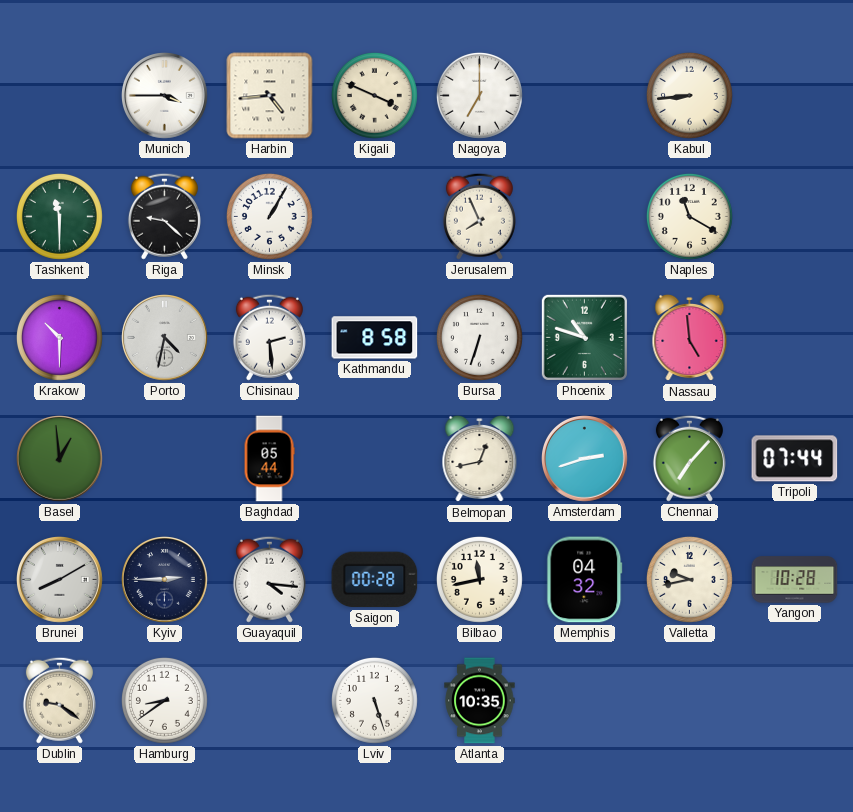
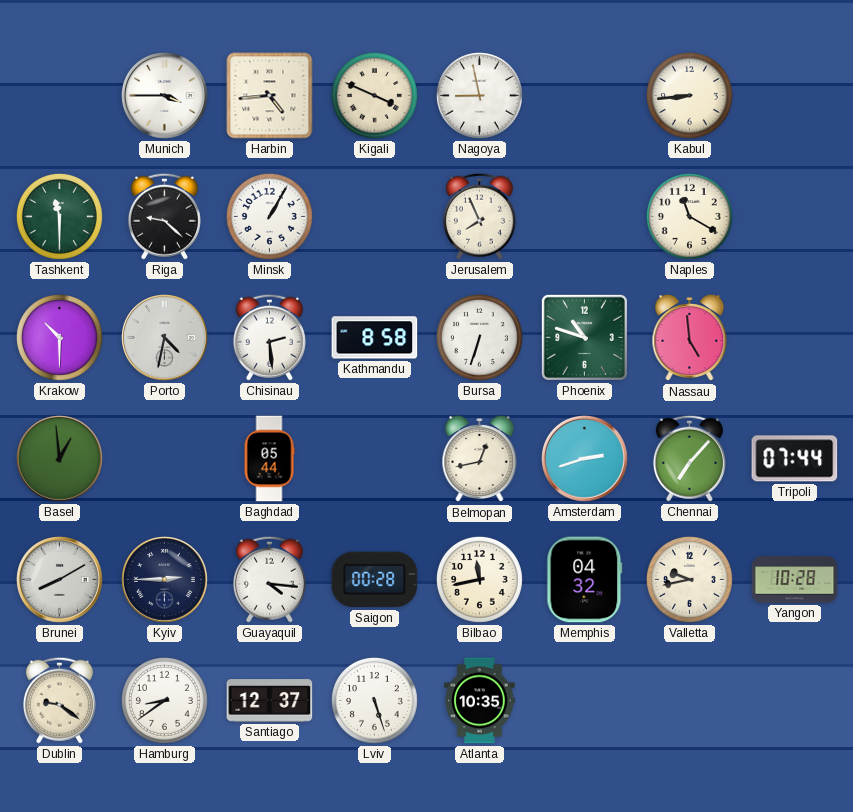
Nagoya: 7:00 -> 8:58
Santiago: none -> 12:37
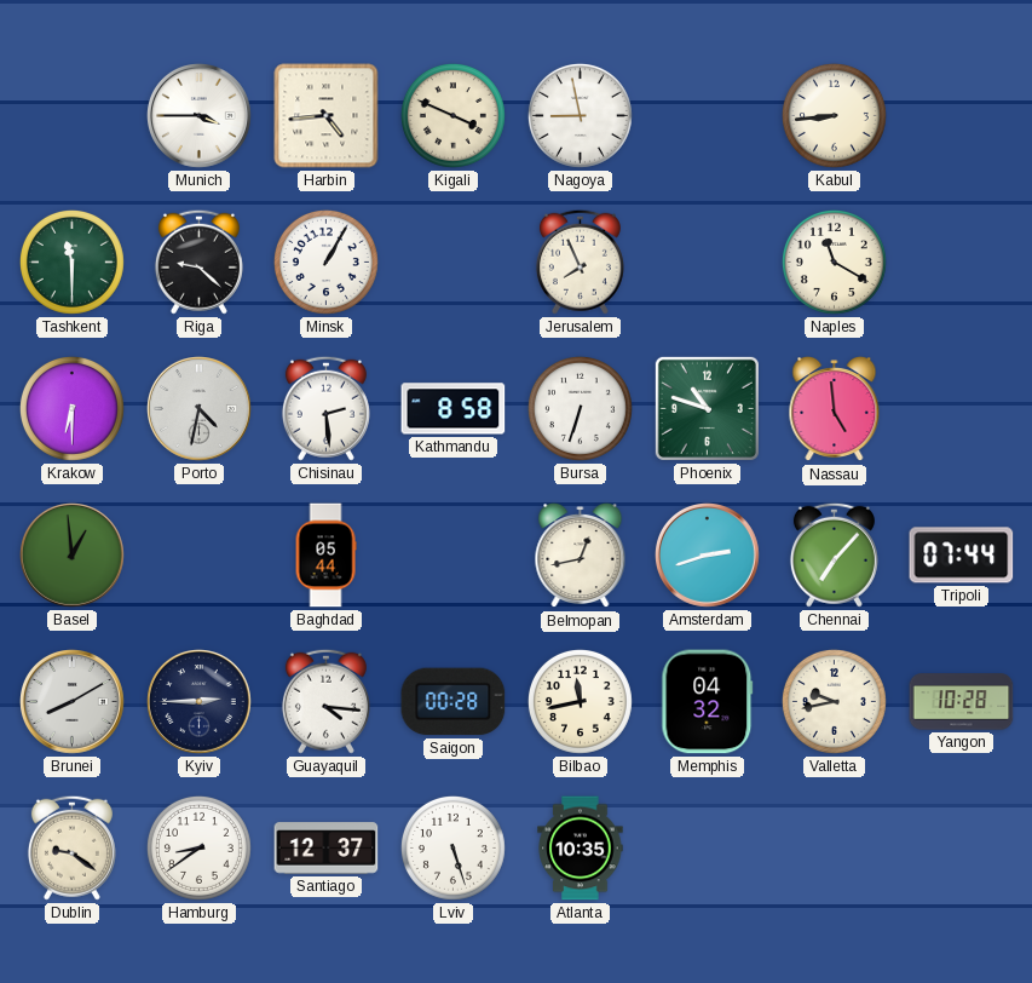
Krakow: 10:30 -> 6:30
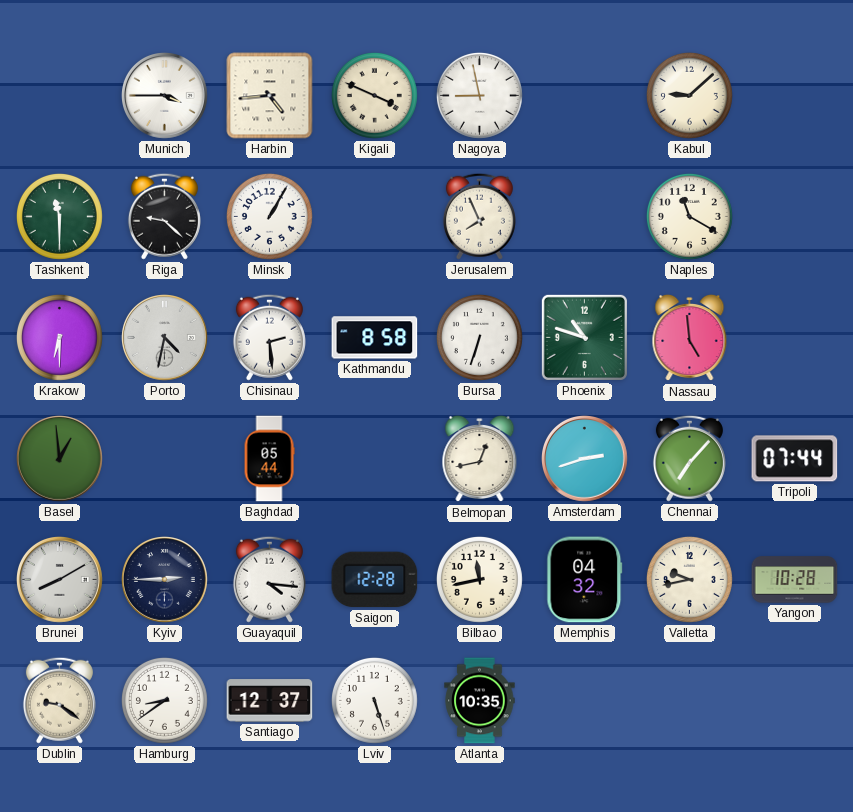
Kabul: 8:44 -> 9:08
Saigon: 00:28 -> 12:28
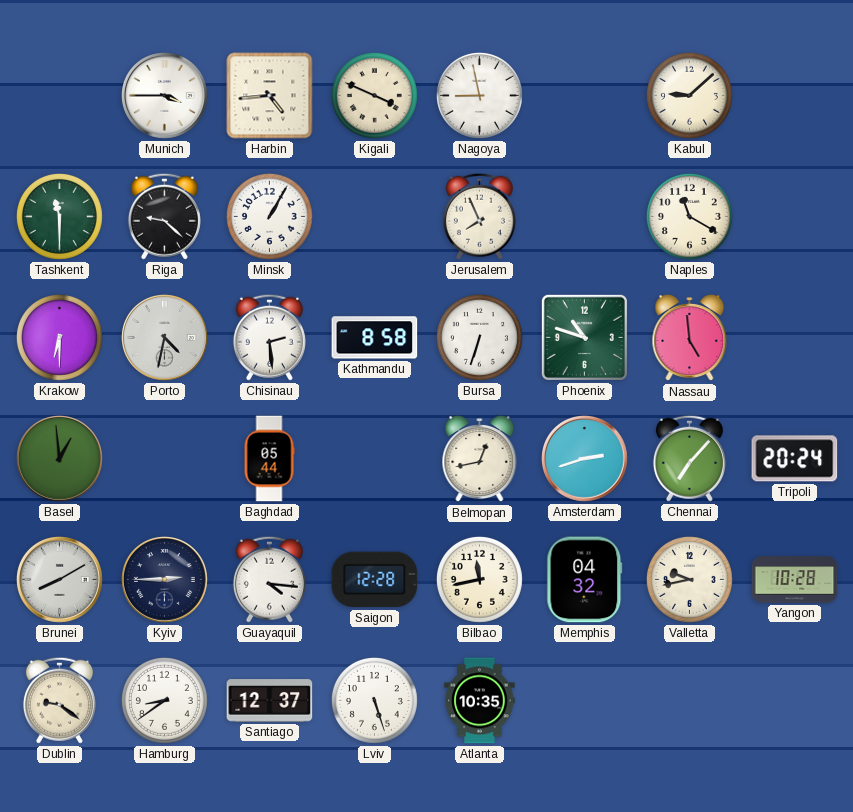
Tripoli: 07:44 -> 20:24
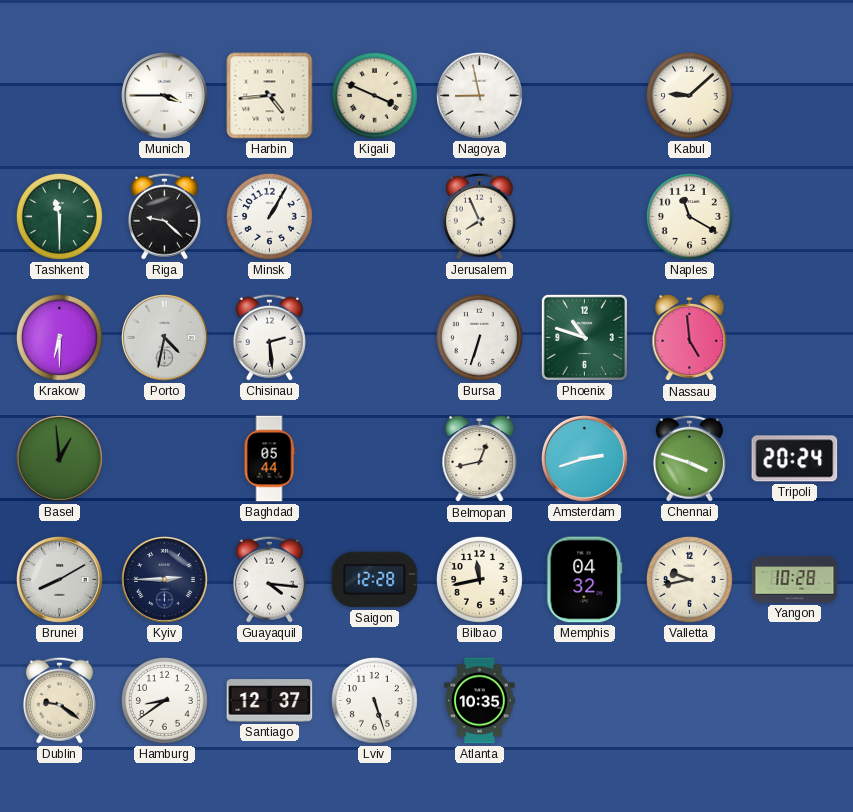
Kathmandu: 8:58 -> none
Chennai: 7:07 -> 3:48
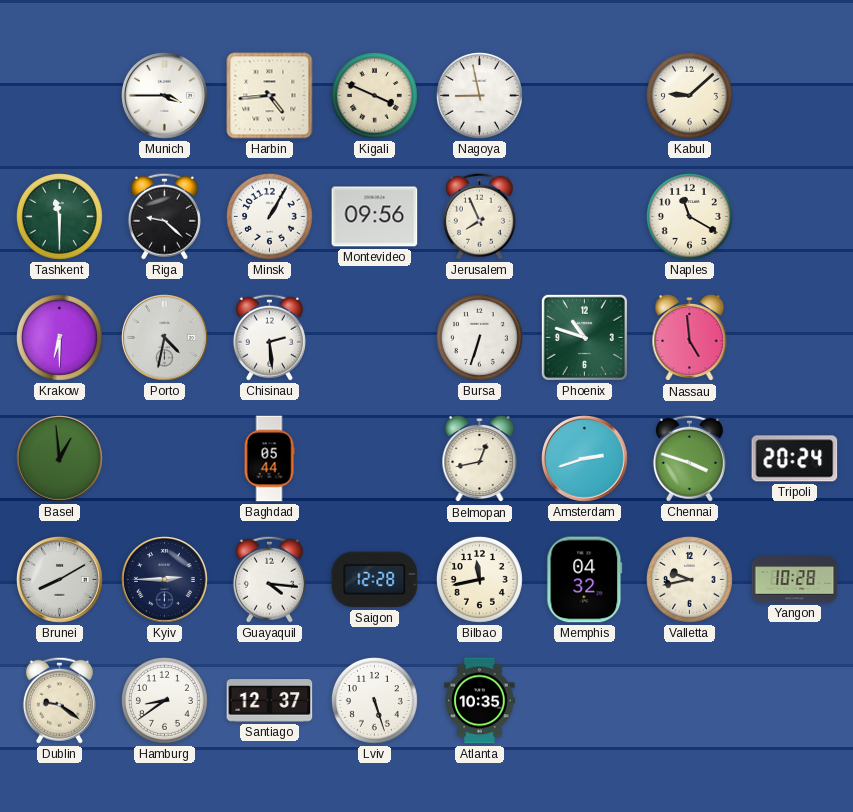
Montevideo: none -> 09:56
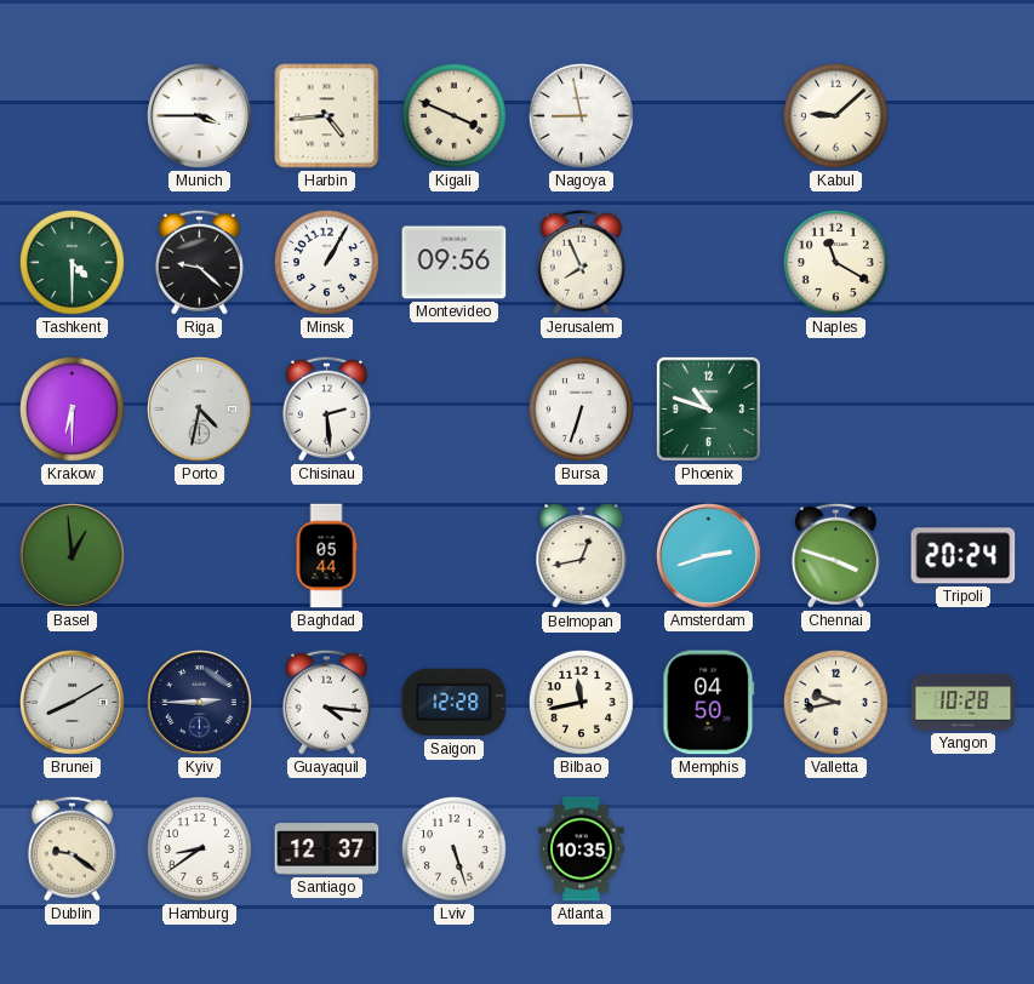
Tashkent: 11:30 -> 4:30
Nassau: 4:59 -> none
Memphis: 04:32 -> 04:50
